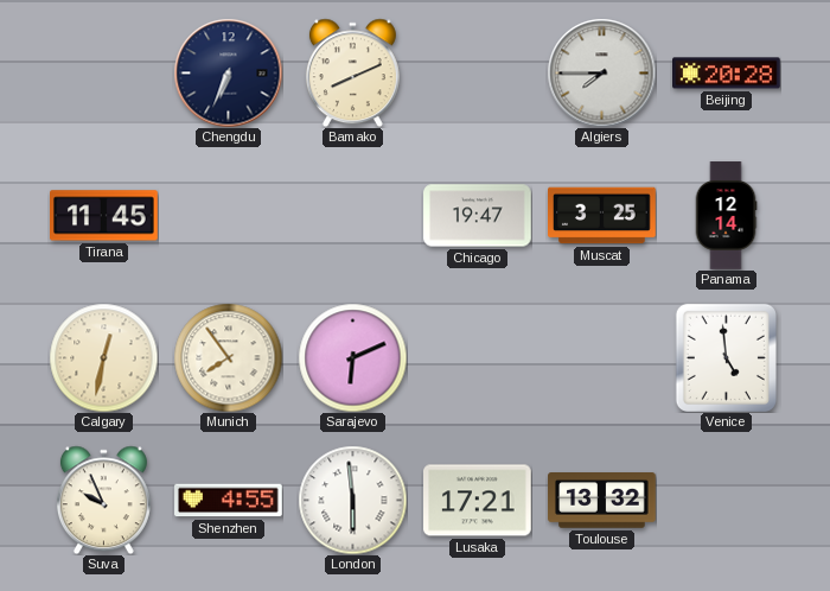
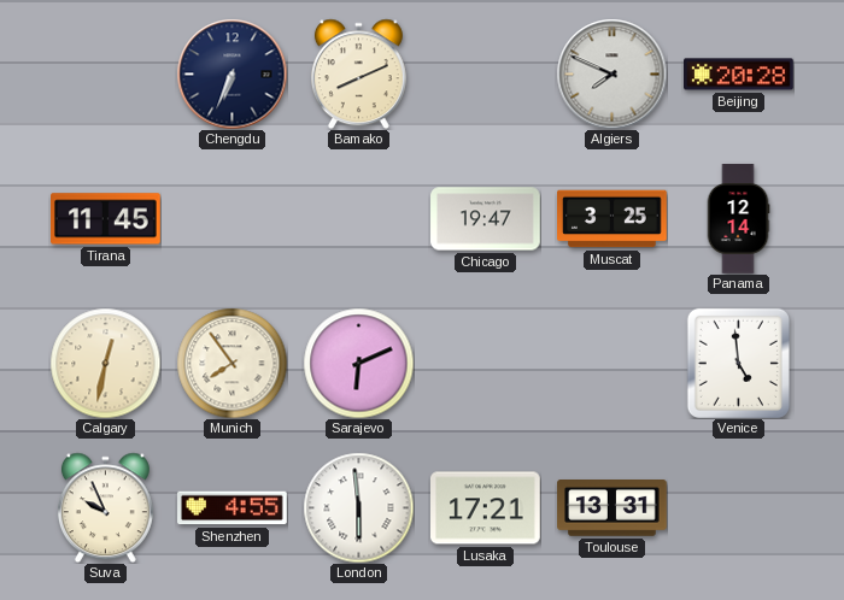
Algiers: 7:45 -> 7:49
Toulouse: 13:32 -> 13:31
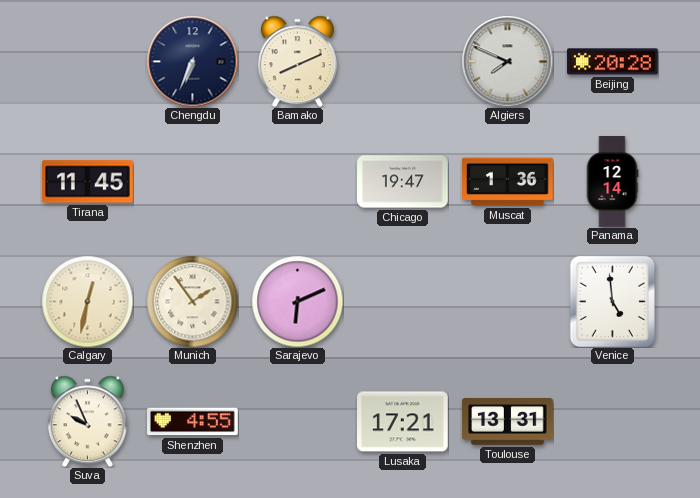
Muscat: 3:25 -> 1:36
Munich: 7:54 -> 1:54
London: 5:59 -> none
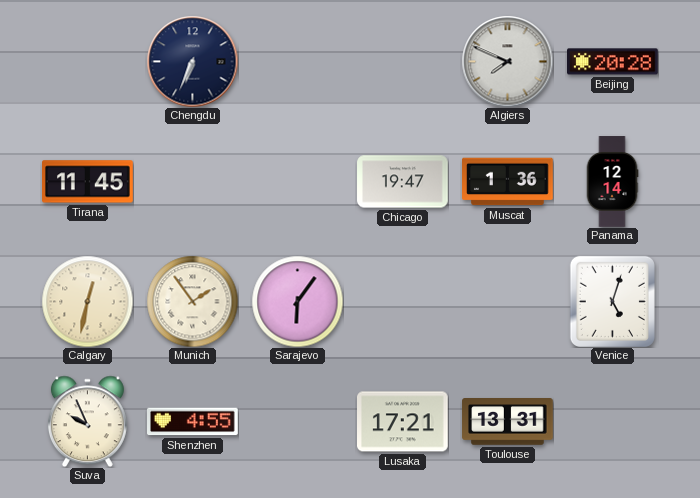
Bamako: 8:11 -> none
Sarajevo: 6:11 -> 6:06
Venice: 4:59 -> 5:03
